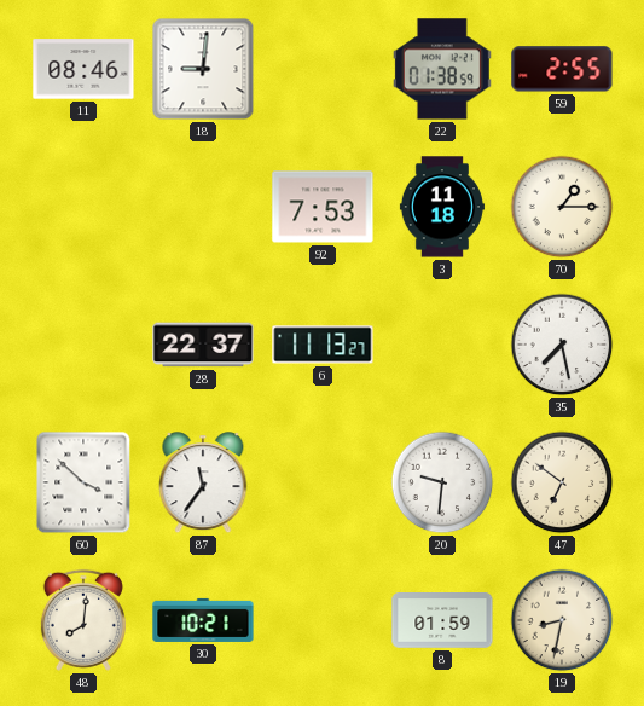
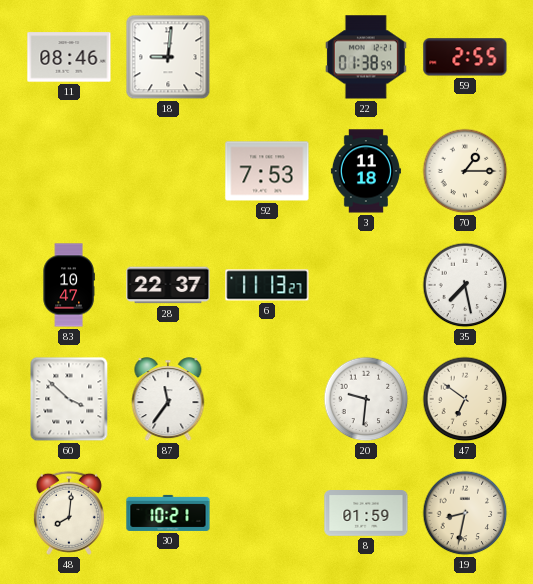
83: none -> 10:47
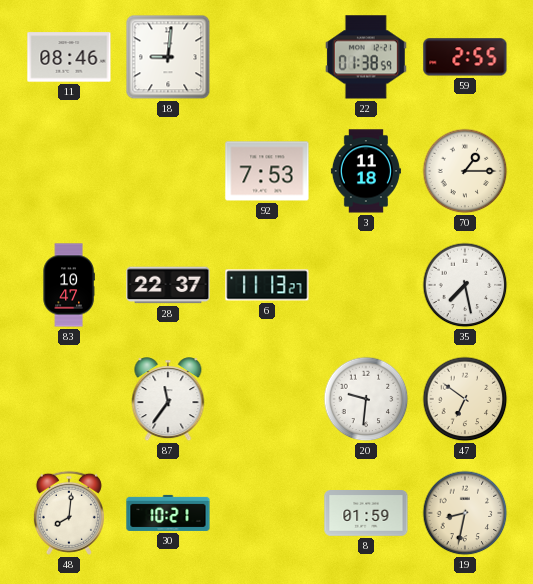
60: 3:52 -> none
